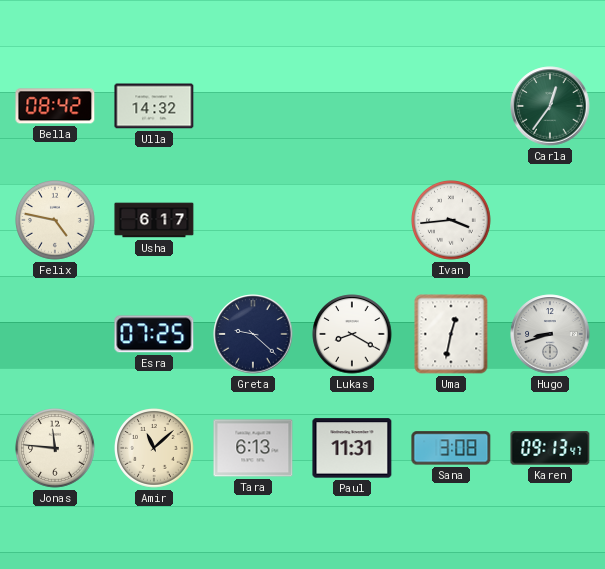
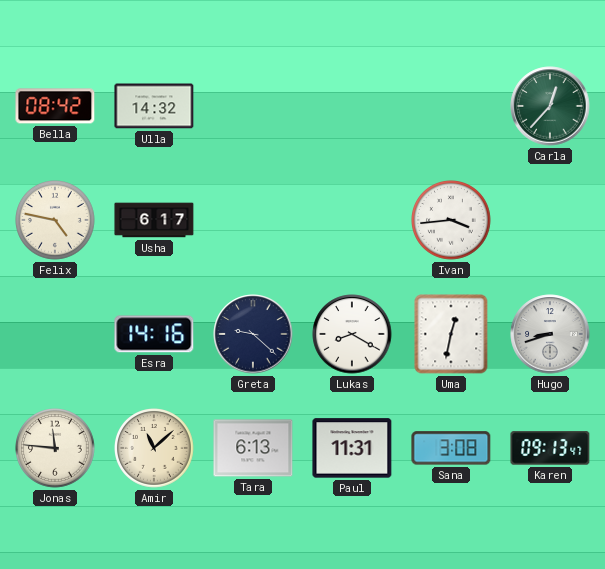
Carla: 12:36 -> 12:37
Esra: 07:25 -> 14:16
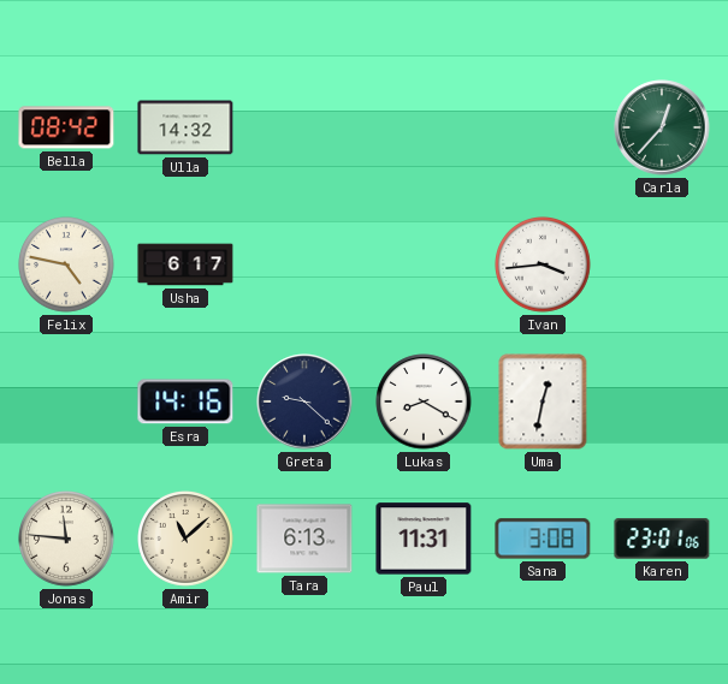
Hugo: 8:42 -> none
Karen: 09:13 -> 23:01
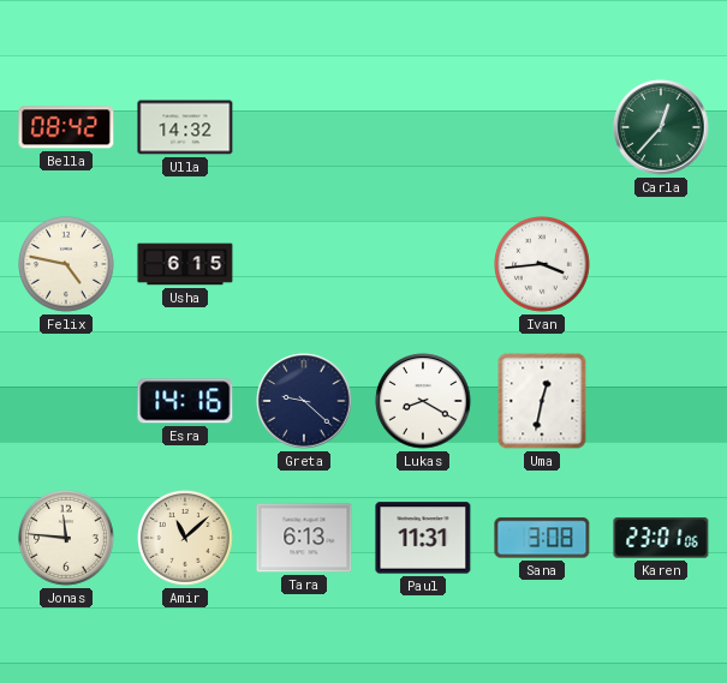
Usha: 6:17 -> 6:15
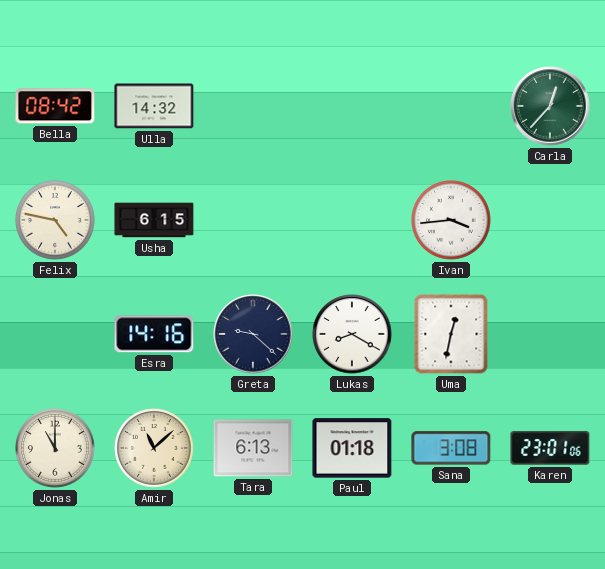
Jonas: 11:46 -> 11:00
Paul: 11:31 -> 01:18
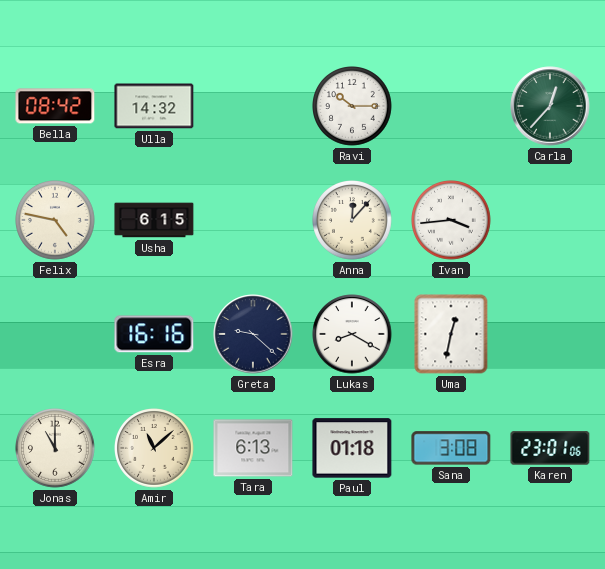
Ravi: none -> 10:15
Anna: none -> 12:07
Esra: 14:16 -> 16:16
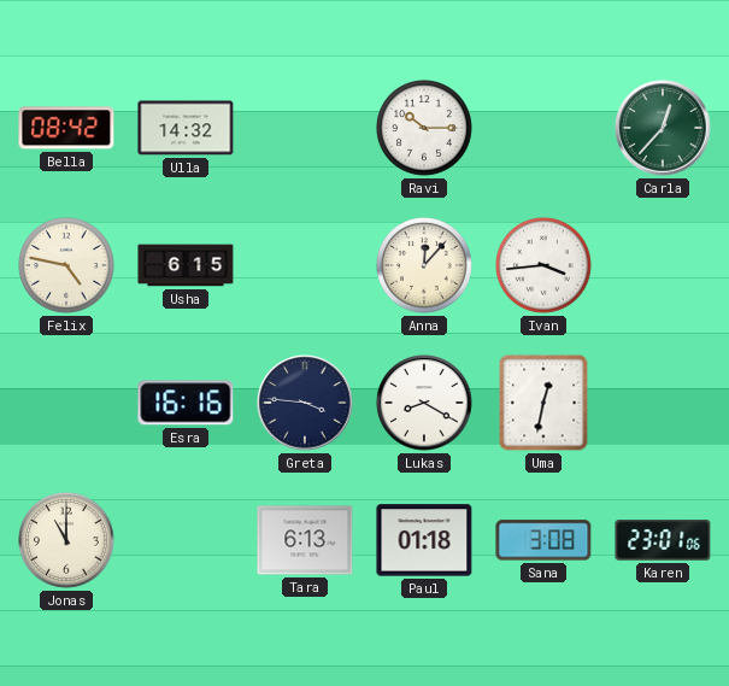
Greta: 9:22 -> 3:46
Amir: 11:08 -> none
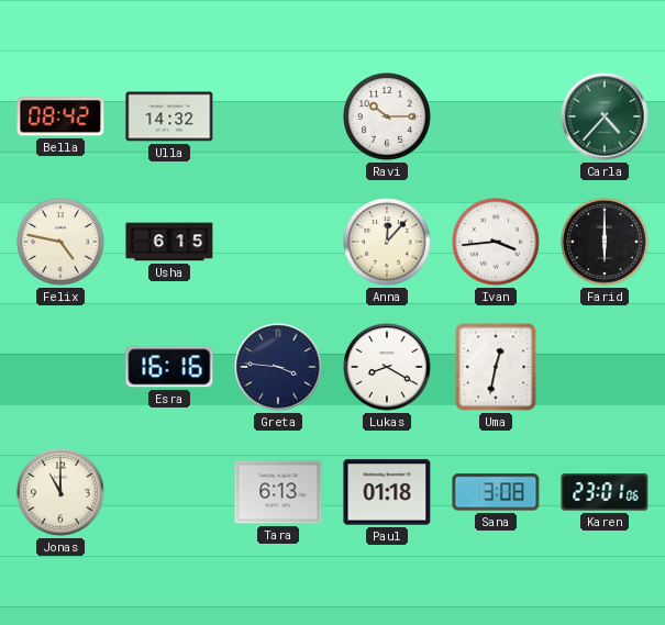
Carla: 12:37 -> 4:37
Farid: none -> 6:00
